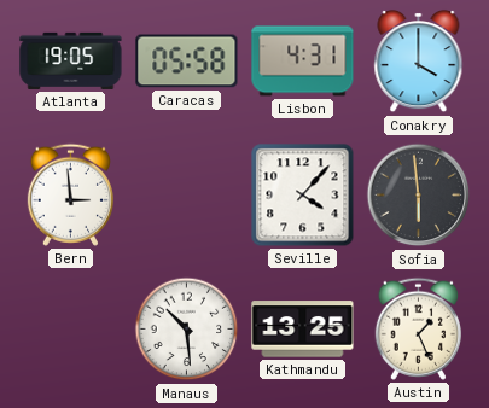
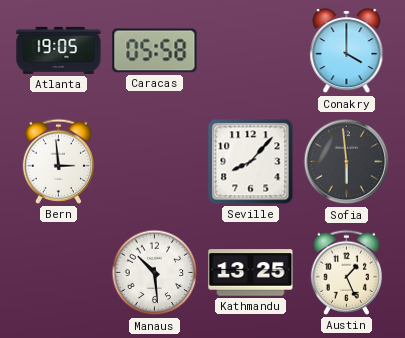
Lisbon: 4:31 -> none
Seville: 4:07 -> 8:07
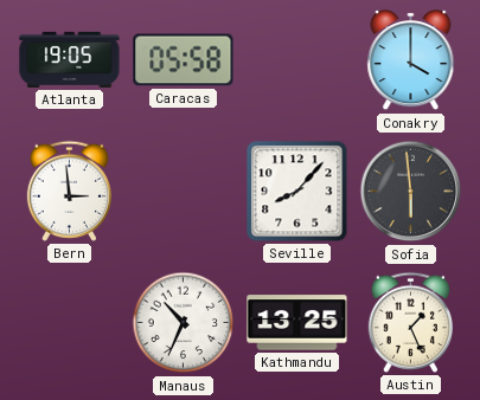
Manaus: 10:29 -> 10:34
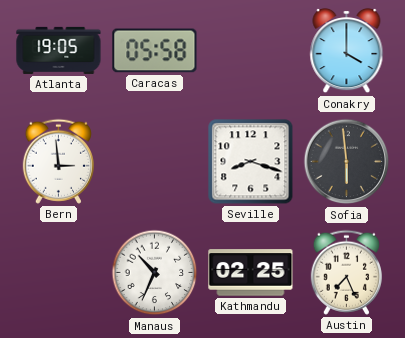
Seville: 8:07 -> 8:18
Kathmandu: 13:25 -> 02:25
Austin: 1:26 -> 7:26
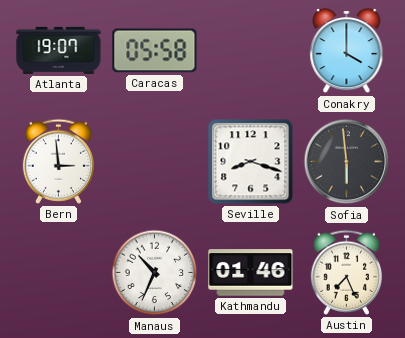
Atlanta: 19:05 -> 19:07
Kathmandu: 02:25 -> 01:46
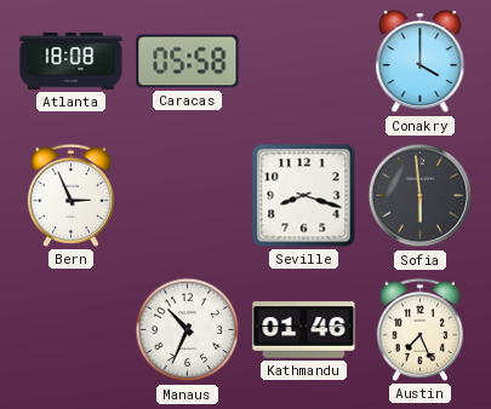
Atlanta: 19:07 -> 18:08
Bern: 2:59 -> 2:56
